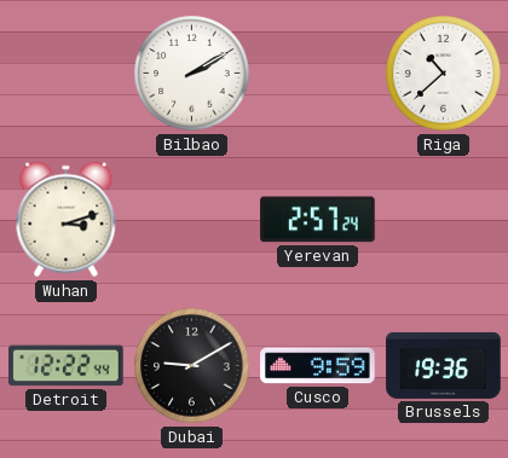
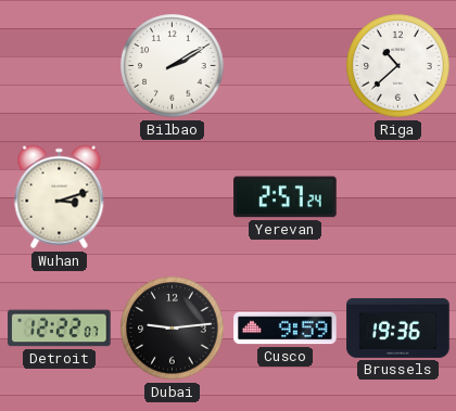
Detroit: 12:22:44 -> 12:22:07
Dubai: 9:10 -> 9:14
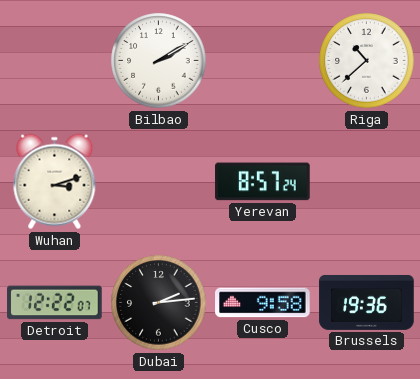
Yerevan: 2:57 -> 8:57
Dubai: 9:14 -> 2:14
Cusco: 9:59 -> 9:58
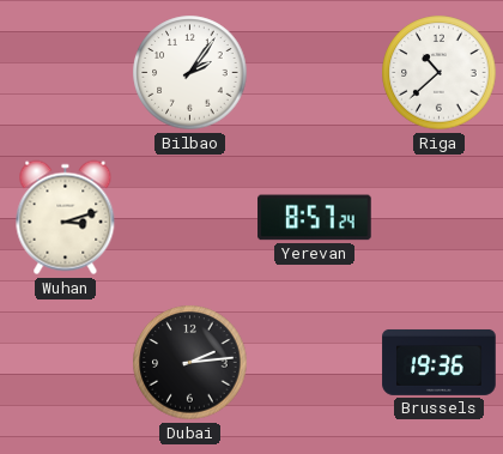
Bilbao: 2:10 -> 2:06
Detroit: 12:22 -> none
Cusco: 9:58 -> none
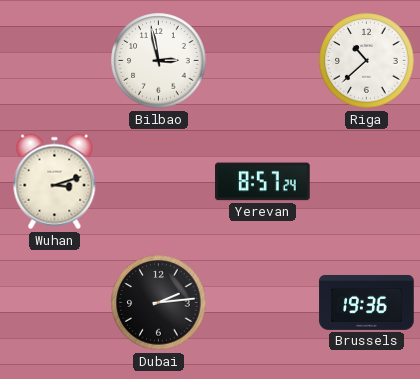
Bilbao: 2:06 -> 2:58
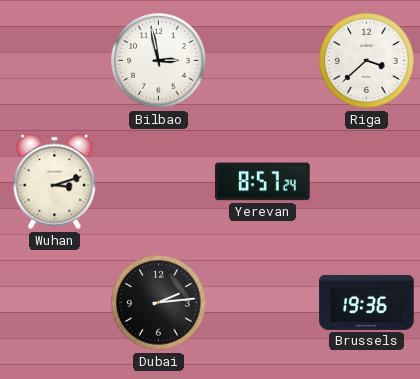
Riga: 10:38 -> 3:38
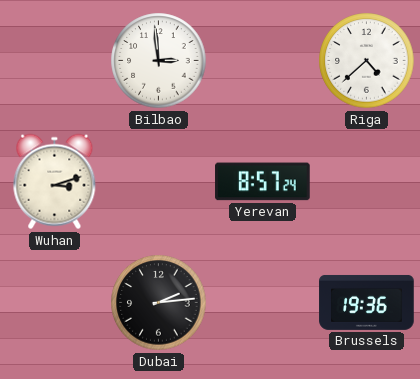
Bilbao: 2:58 -> 2:59
Riga: 3:38 -> 4:38
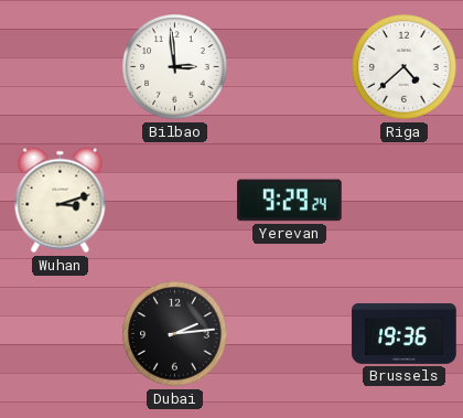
Yerevan: 8:57 -> 9:29
